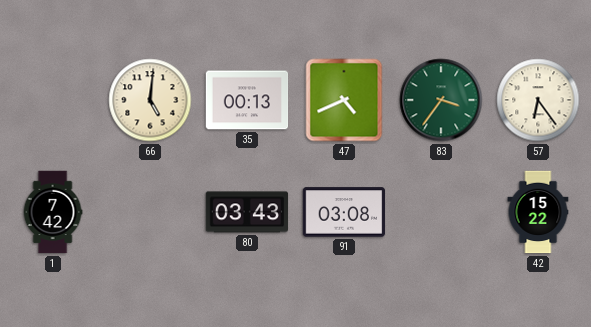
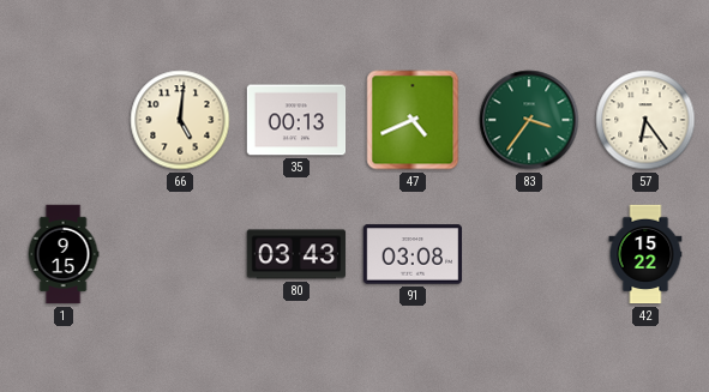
1: 7:42 -> 9:15
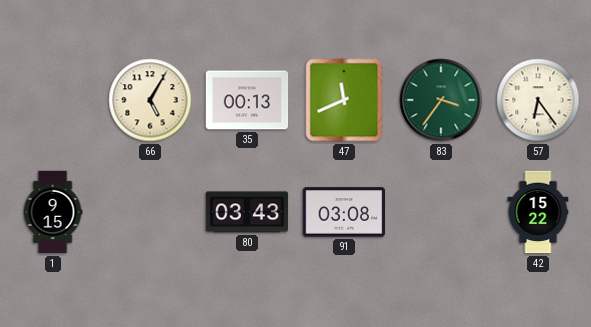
66: 5:01 -> 5:05
47: 4:41 -> 11:41
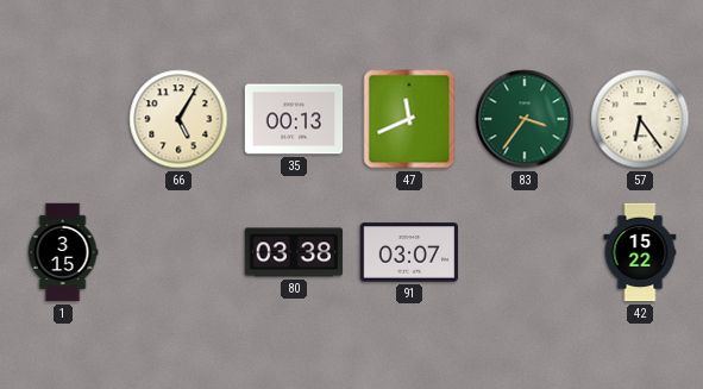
1: 9:15 -> 3:15
80: 03:43 -> 03:38
91: 03:08 -> 03:07
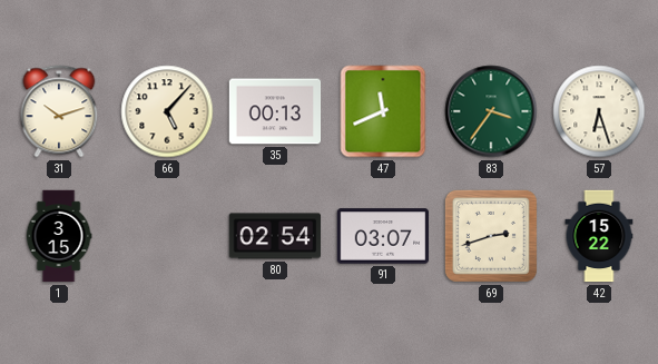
31: none -> 10:12
66: 5:05 -> 5:07
57: 6:24 -> 6:27
80: 03:38 -> 02:54
69: none -> 2:42
